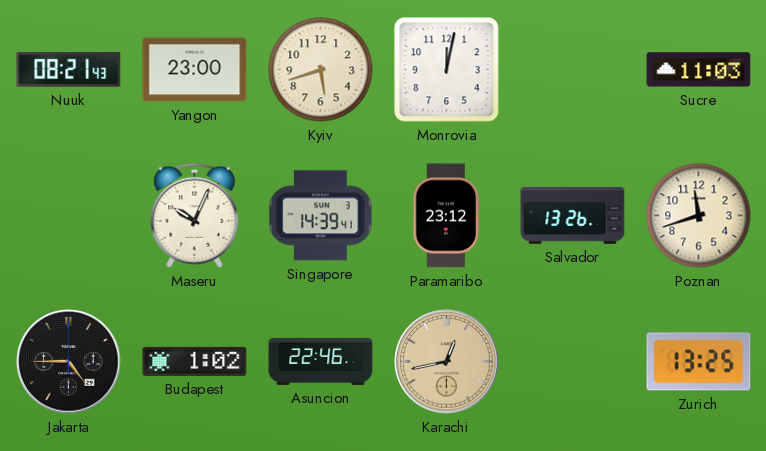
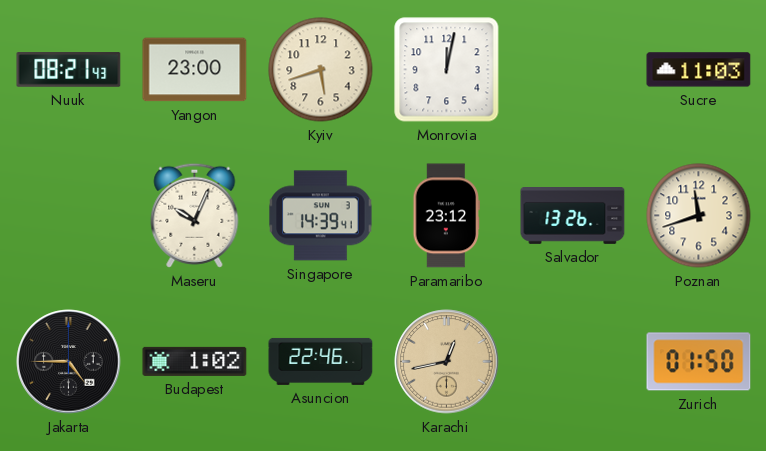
Zurich: 13:25 -> 01:50
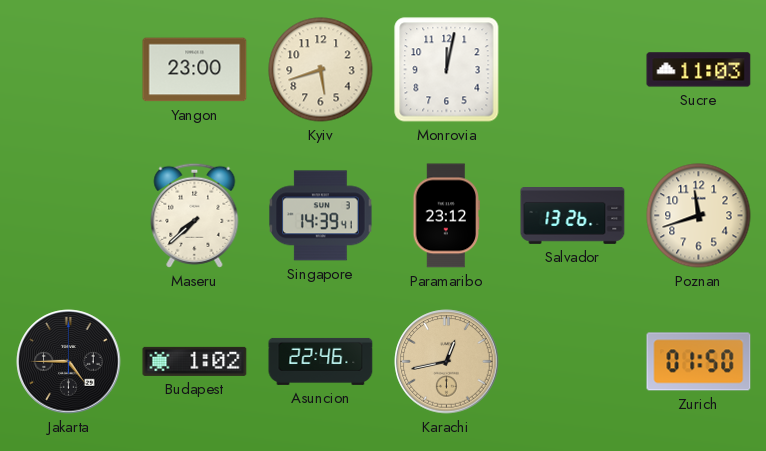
Nuuk: 08:21 -> none
Maseru: 10:04 -> 7:38
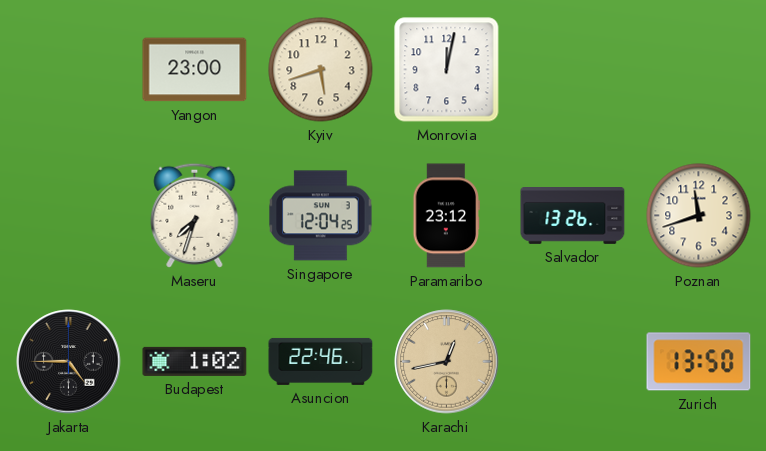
Sucre: 11:03 -> none
Maseru: 7:38 -> 7:33
Singapore: 14:39 -> 12:04
Zurich: 01:50 -> 13:50
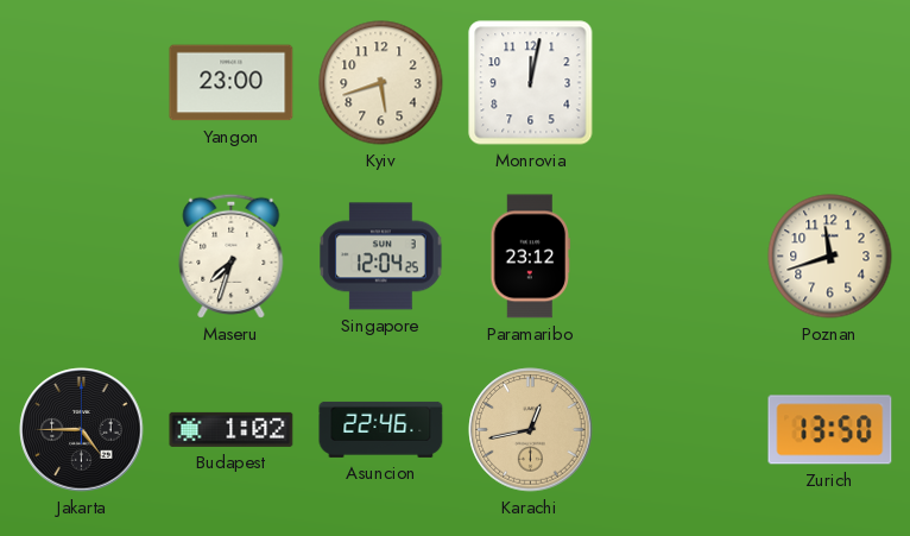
Salvador: 13:26 -> none
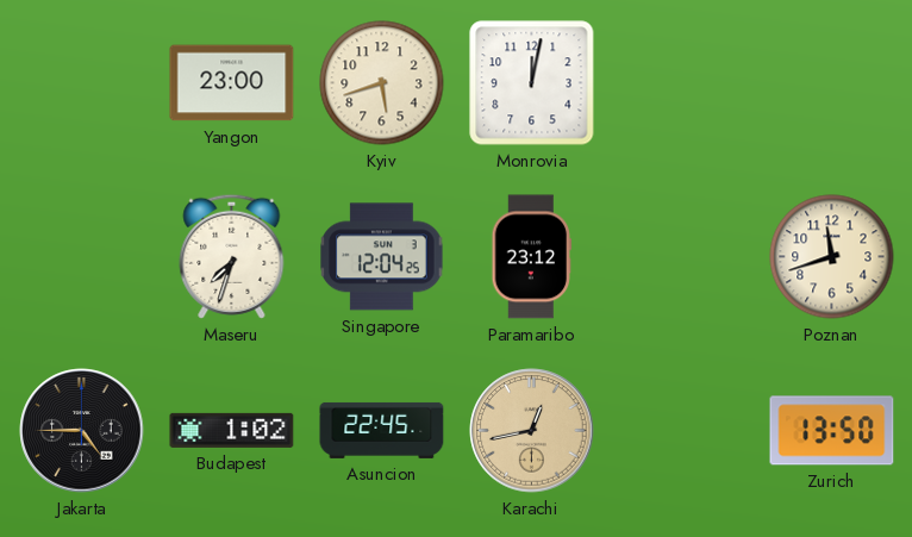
Asuncion: 22:46 -> 22:45
